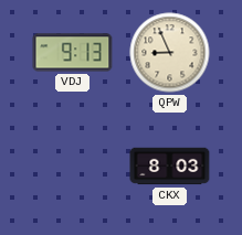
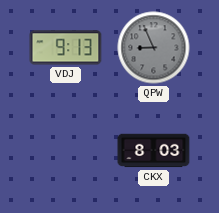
QPW dial: cream -> grey
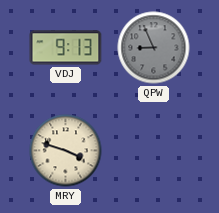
MRY: none -> 3:48
CKX: 8:03 -> none
